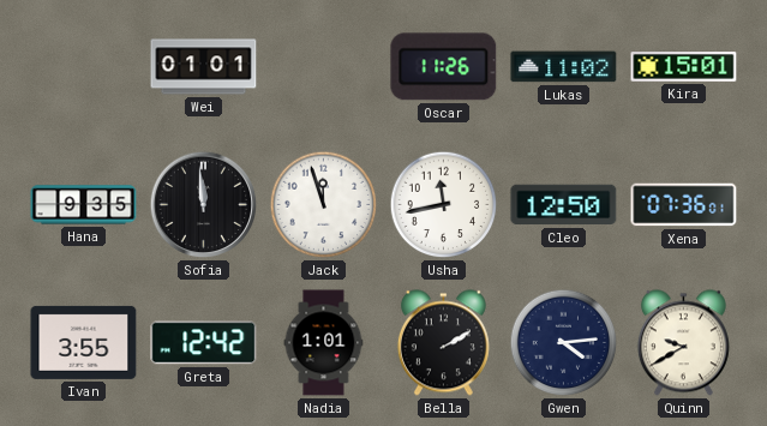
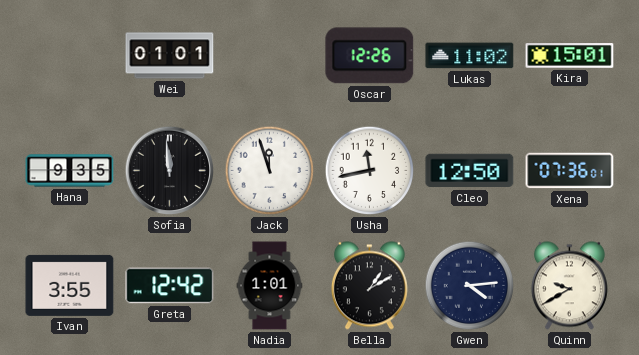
Oscar: 11:26 -> 12:26
Bella: 2:10 -> 1:10
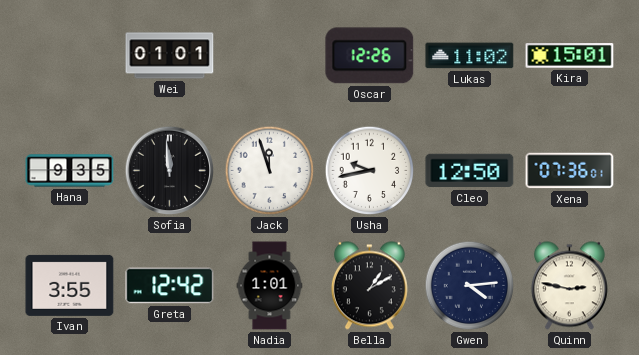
Usha: 11:43 -> 9:43
Quinn: 9:40 -> 2:47
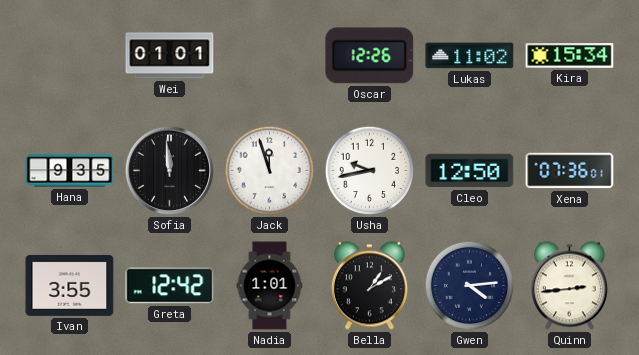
Kira: 15:01 -> 15:34
Quinn: 2:47 -> 2:44
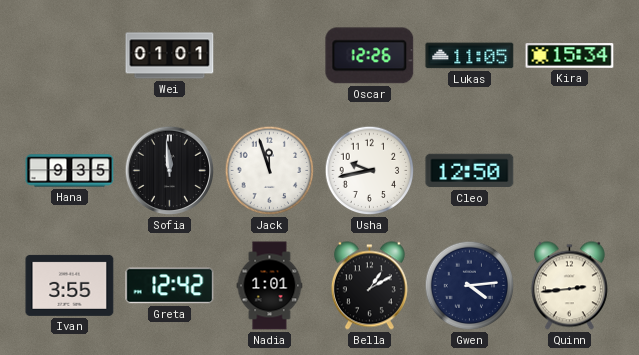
Lukas: 11:02 -> 11:05
Xena: 07:36 -> none
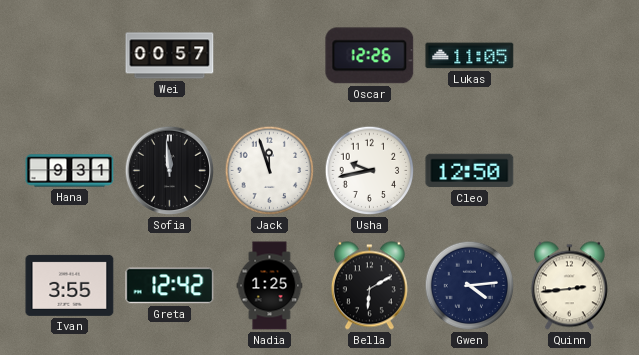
Wei: 01:01 -> 00:57
Kira: 15:34 -> none
Hana: 9:35 -> 9:31
Nadia: 1:01 -> 1:25
Bella: 1:10 -> 6:10
